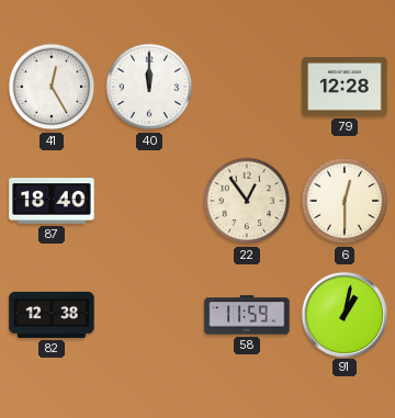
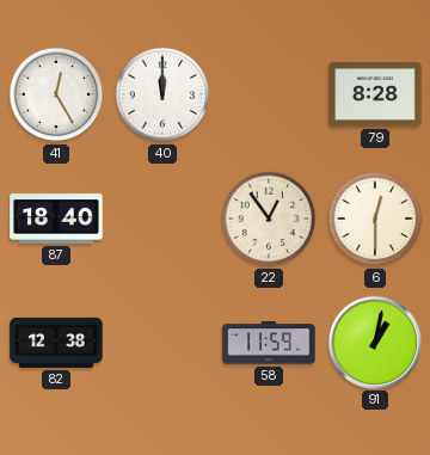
79: 12:28 -> 8:28
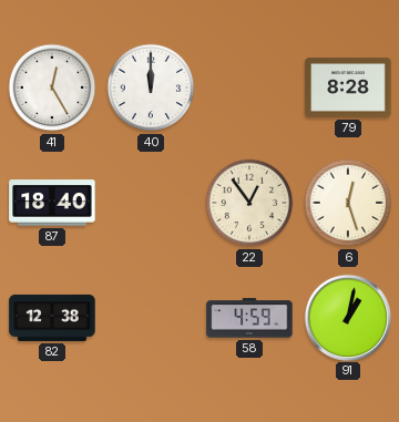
6: 12:30 -> 12:27
58: 11:59 -> 4:59
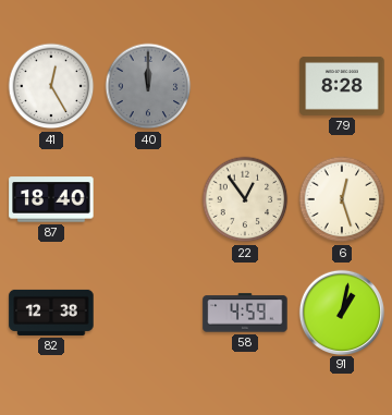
40 dial: white -> grey
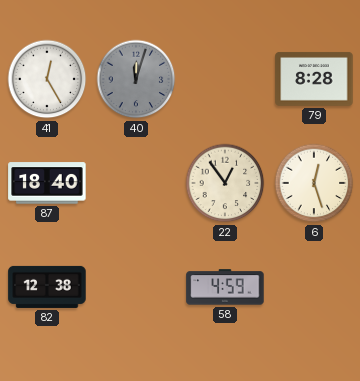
40: 12:00 -> 12:03
91: 1:02 -> none
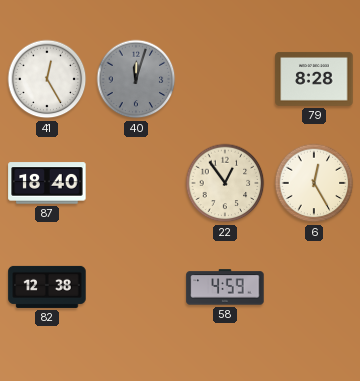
6: 12:27 -> 12:25
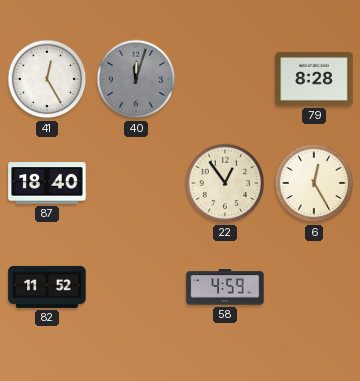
82: 12:38 -> 11:52
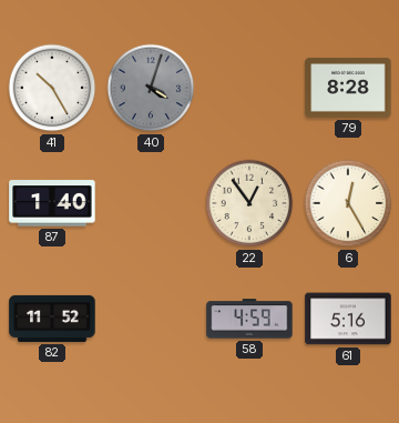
41: 12:25 -> 10:25
40: 12:03 -> 4:03
87: 18:40 -> 1:40
61: none -> 5:16
